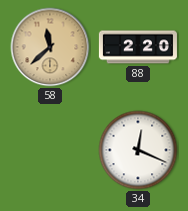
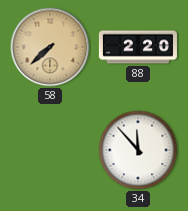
58: 11:38 -> 7:38
34: 12:19 -> 11:53
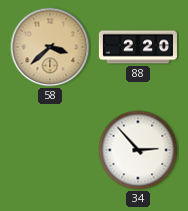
58: 7:38 -> 3:38
34: 11:53 -> 2:53
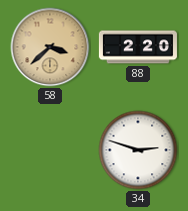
34: 2:53 -> 2:48
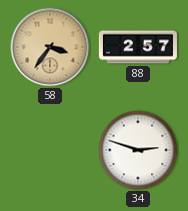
58: 3:38 -> 3:36
88: 2:20 -> 2:57
